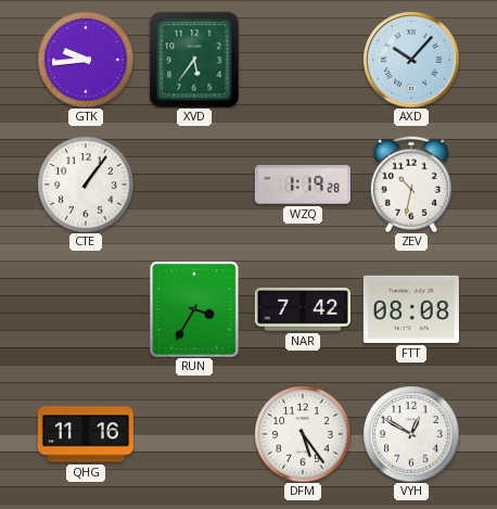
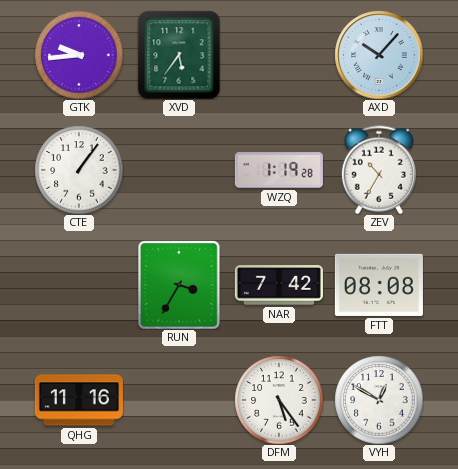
ZEV: 10:32 -> 10:35
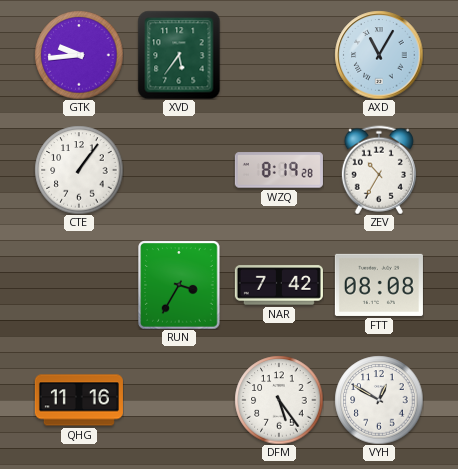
AXD: 10:07 -> 11:05
WZQ: 1:19 -> 8:19
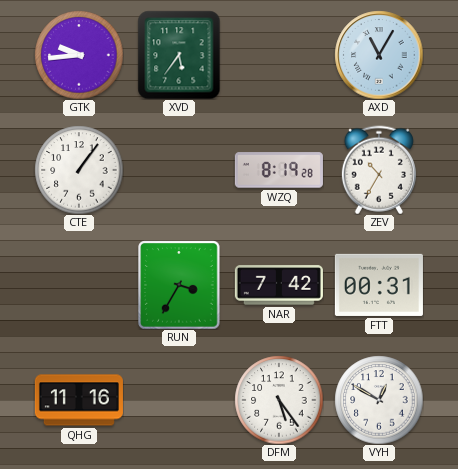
FTT: 08:08 -> 00:31
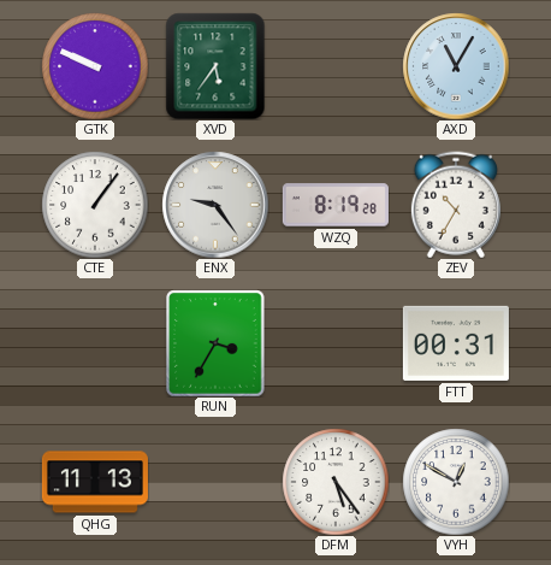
GTK: 9:44 -> 9:49
ENX: none -> 9:24
NAR: 7:42 -> none
QHG: 11:16 -> 11:13
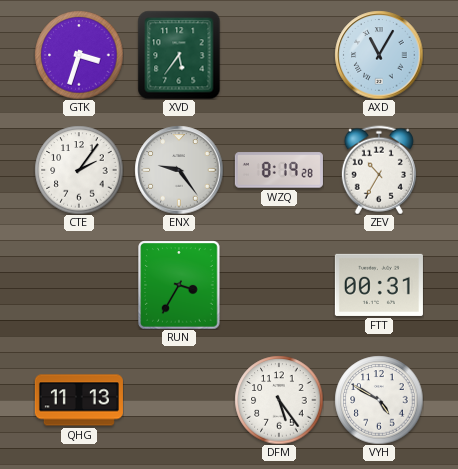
GTK: 9:49 -> 3:33
CTE: 1:06 -> 2:06
VYH: 12:50 -> 4:50
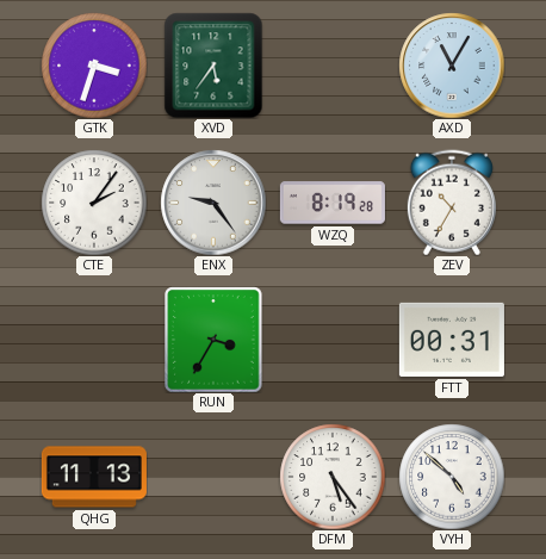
VYH: 4:50 -> 4:52
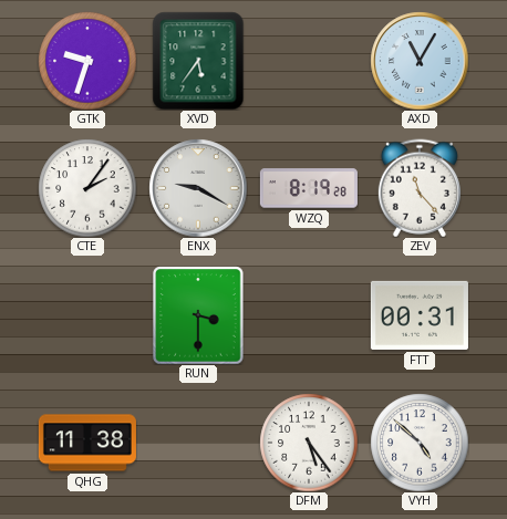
GTK: 3:33 -> 9:33
ENX: 9:24 -> 9:20
ZEV: 10:35 -> 11:23
RUN: 3:35 -> 3:30
QHG: 11:13 -> 11:38
